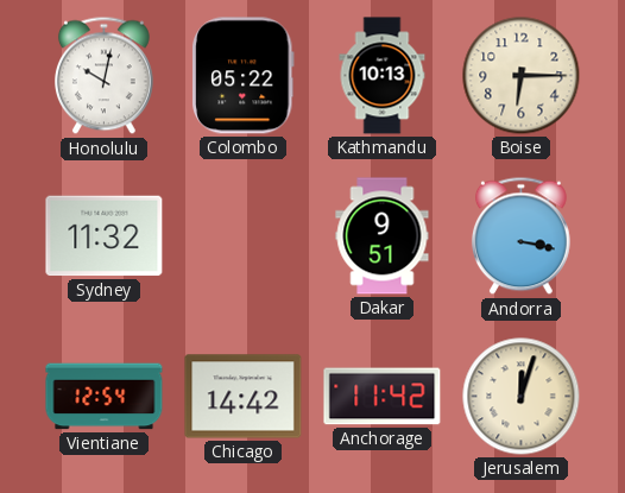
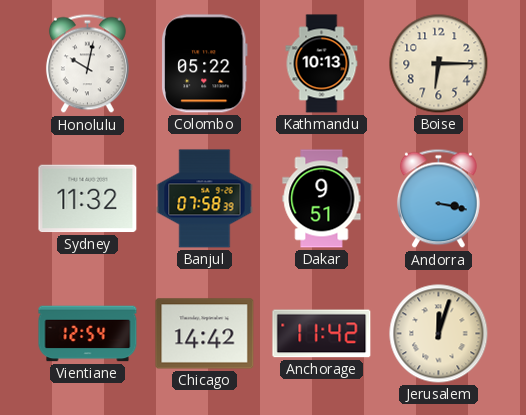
Banjul: none -> 07:58
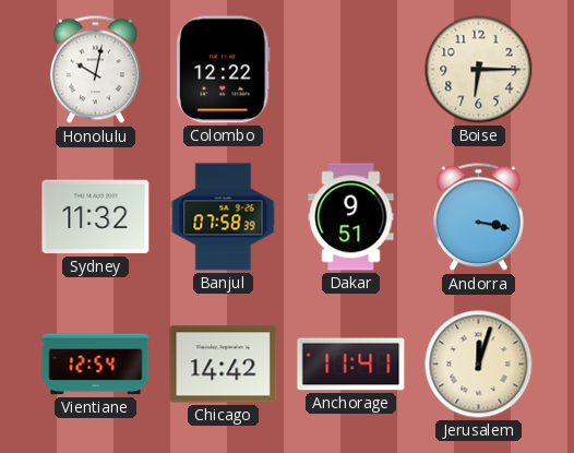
Colombo: 05:22 -> 12:22
Kathmandu: 10:13 -> none
Anchorage: 11:42 -> 11:41
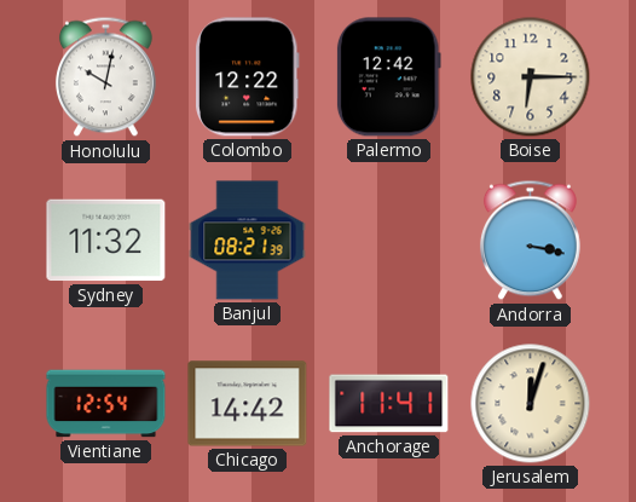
Palermo: none -> 12:42
Banjul: 07:58 -> 08:21
Dakar: 9:51 -> none
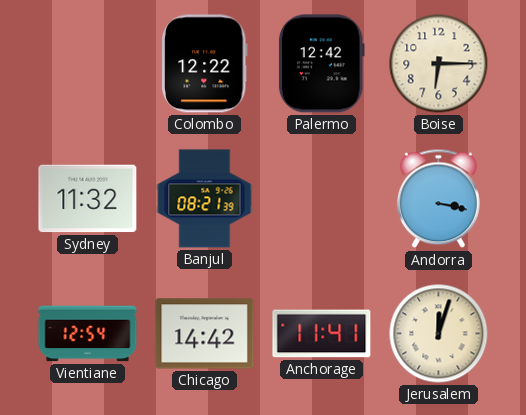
Honolulu: 10:02 -> none
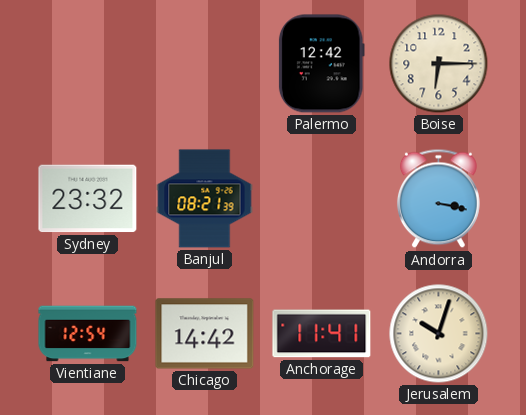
Colombo: 12:22 -> none
Sydney: 11:32 -> 23:32
Jerusalem: 12:03 -> 10:03
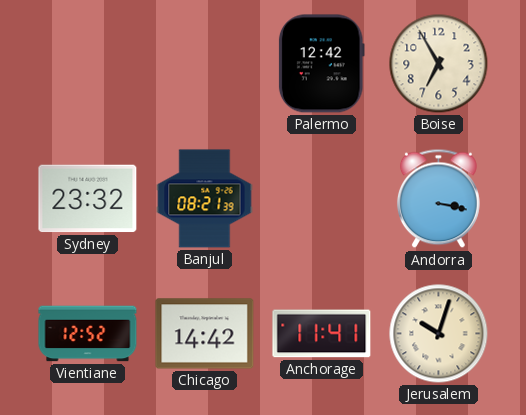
Boise: 6:15 -> 6:55
Vientiane: 12:54 -> 12:52
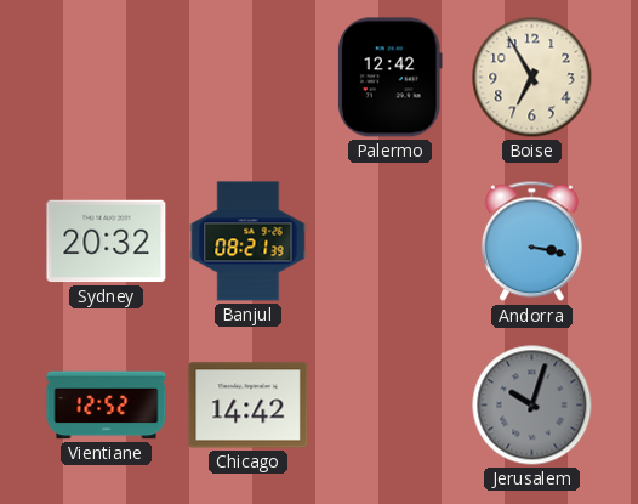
Sydney: 23:32 -> 20:32
Anchorage: 11:41 -> none
Jerusalem dial: cream -> grey
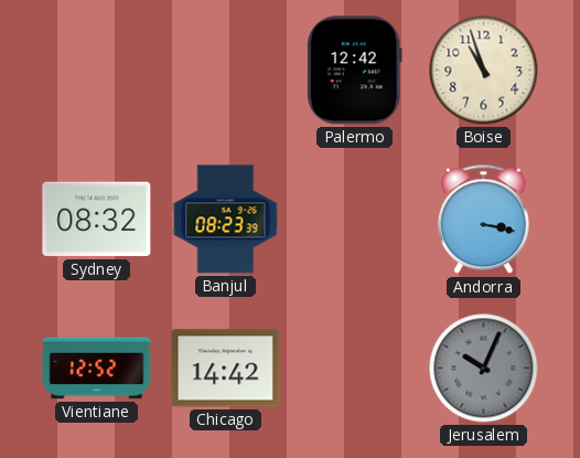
Boise: 6:55 -> 10:57
Sydney: 20:32 -> 08:32
Banjul: 08:21 -> 08:23
Jerusalem: 10:03 -> 10:04
